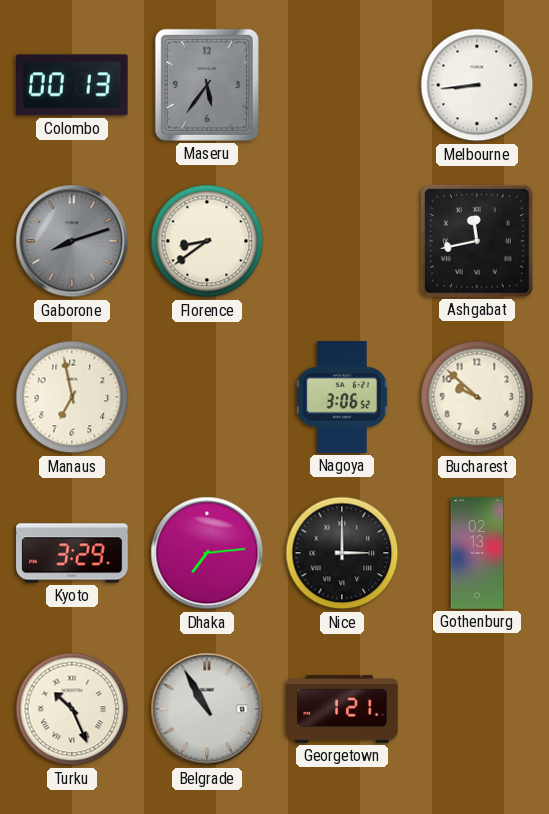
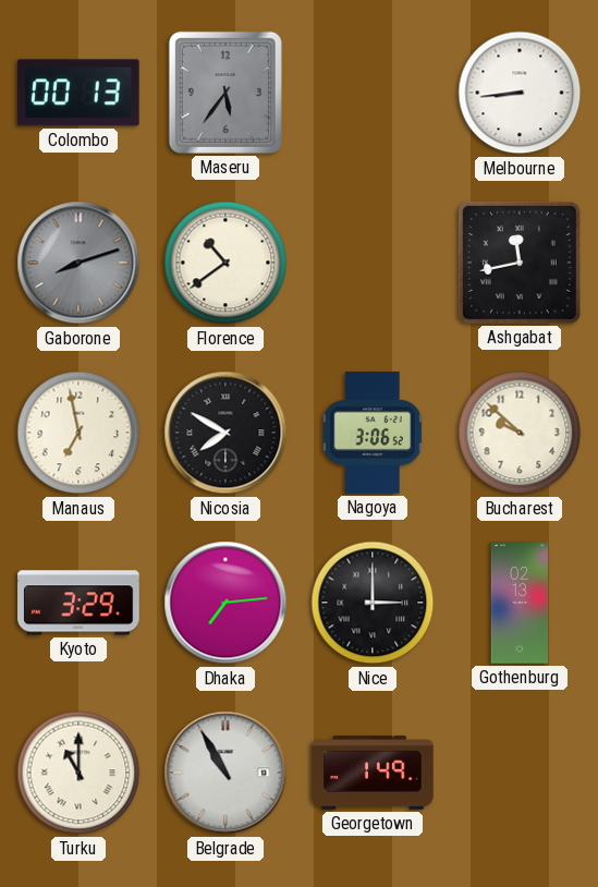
Florence: 8:39 -> 10:39
Nicosia: none -> 7:50
Turku: 10:26 -> 11:00
Georgetown: 1:21 -> 1:49
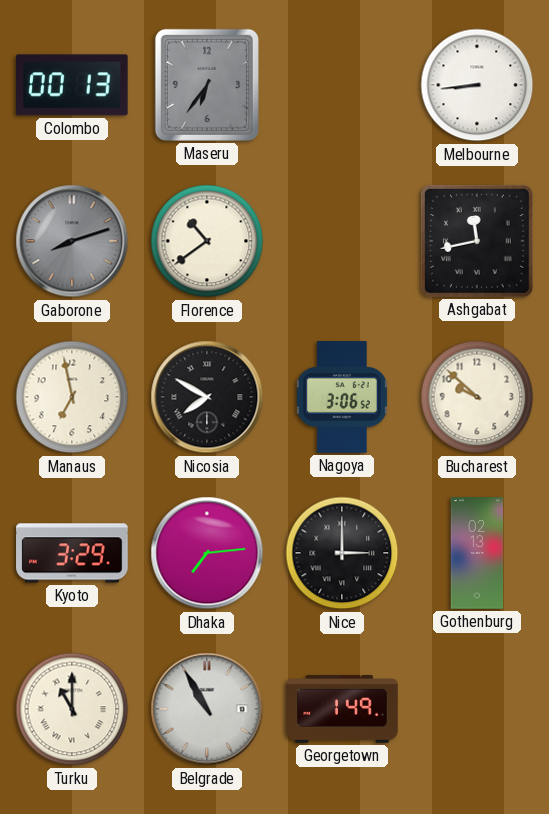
Maseru: 5:36 -> 6:36
